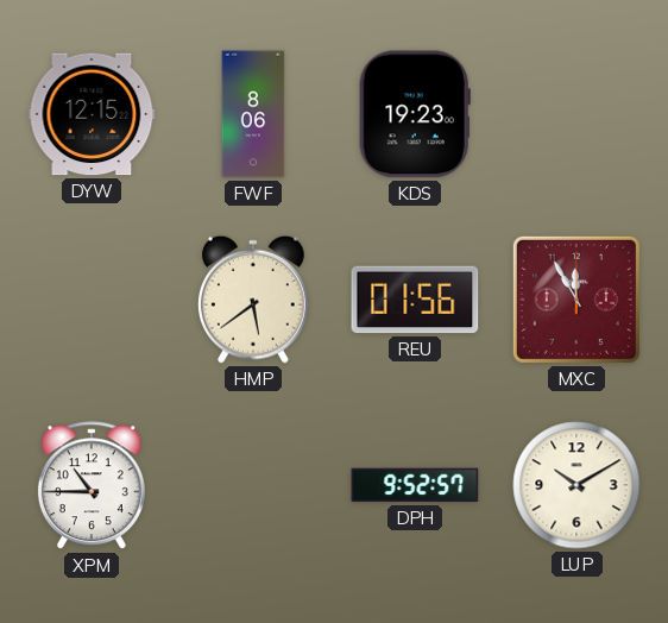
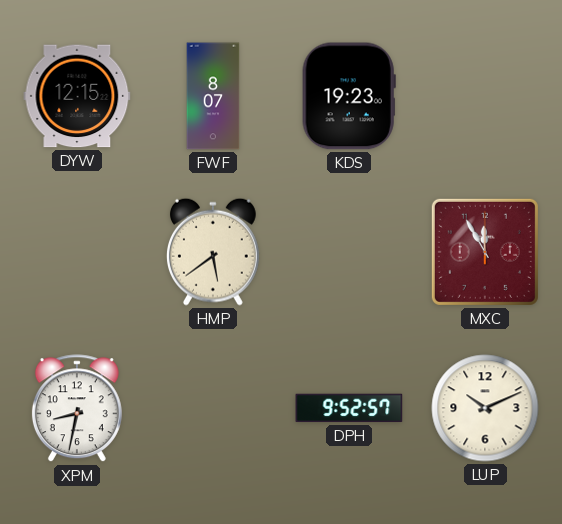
FWF: 8:06 -> 8:07
REU: 01:56 -> none
XPM: 10:45 -> 8:32
LUP: 10:10 -> 10:11
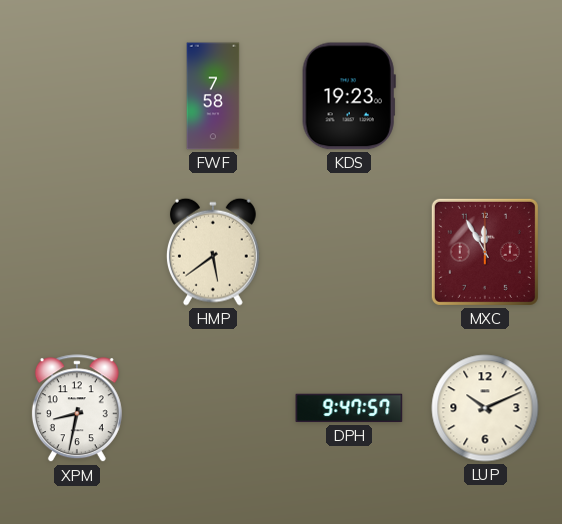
DYW: 12:15 -> none
FWF: 8:07 -> 7:58
DPH: 9:52 -> 9:47
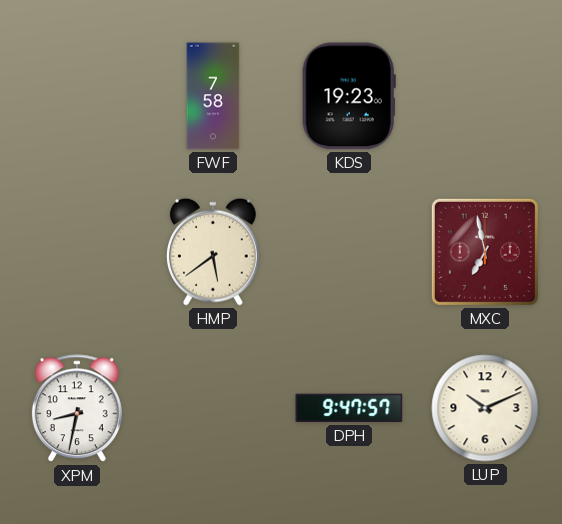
MXC: 11:55 -> 6:58
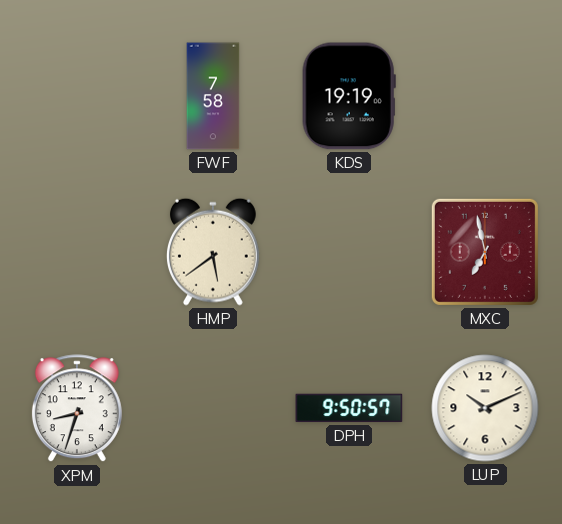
KDS: 19:23 -> 19:19
XPM: 8:32 -> 8:33
DPH: 9:47 -> 9:50
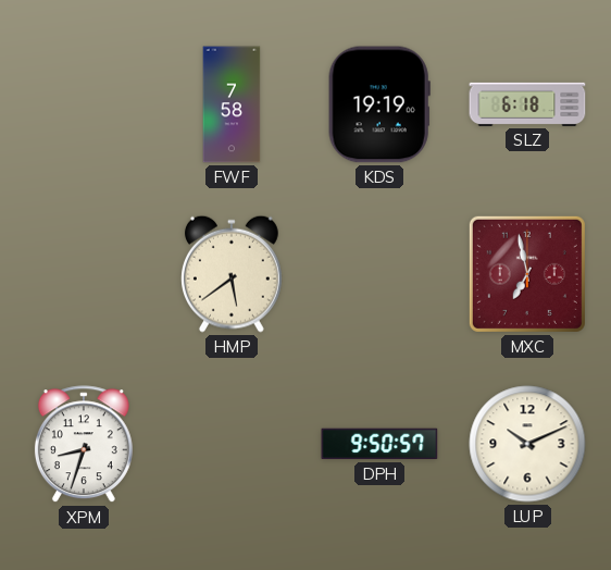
SLZ: none -> 6:18
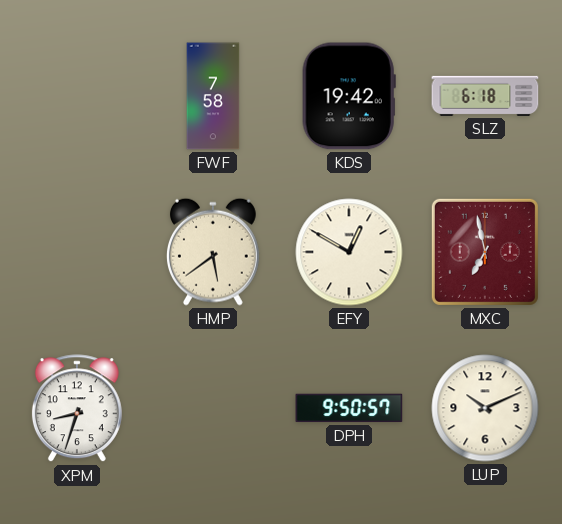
KDS: 19:19 -> 19:42
EFY: none -> 12:50
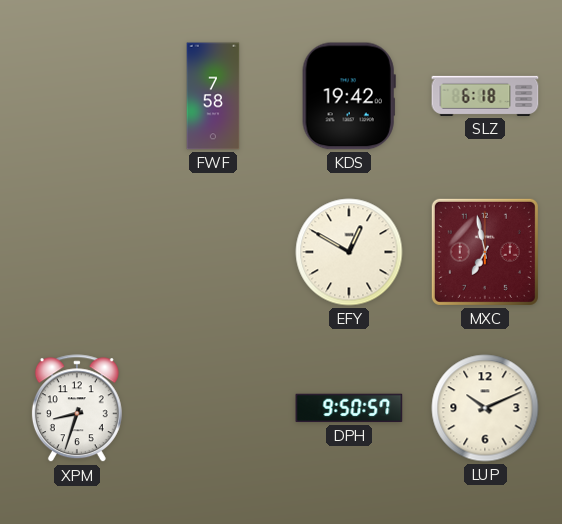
HMP: 5:39 -> none
